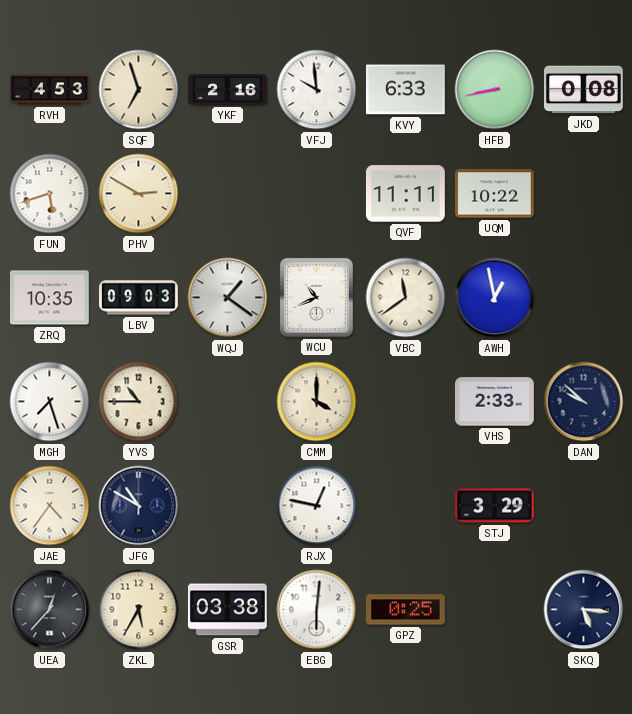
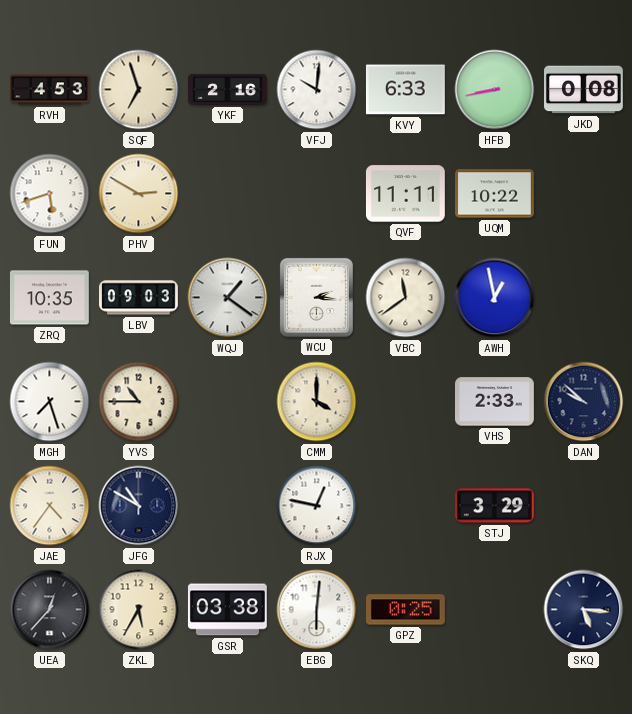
VFJ: 9:59 -> 10:01
WCU: 10:41 -> 2:16
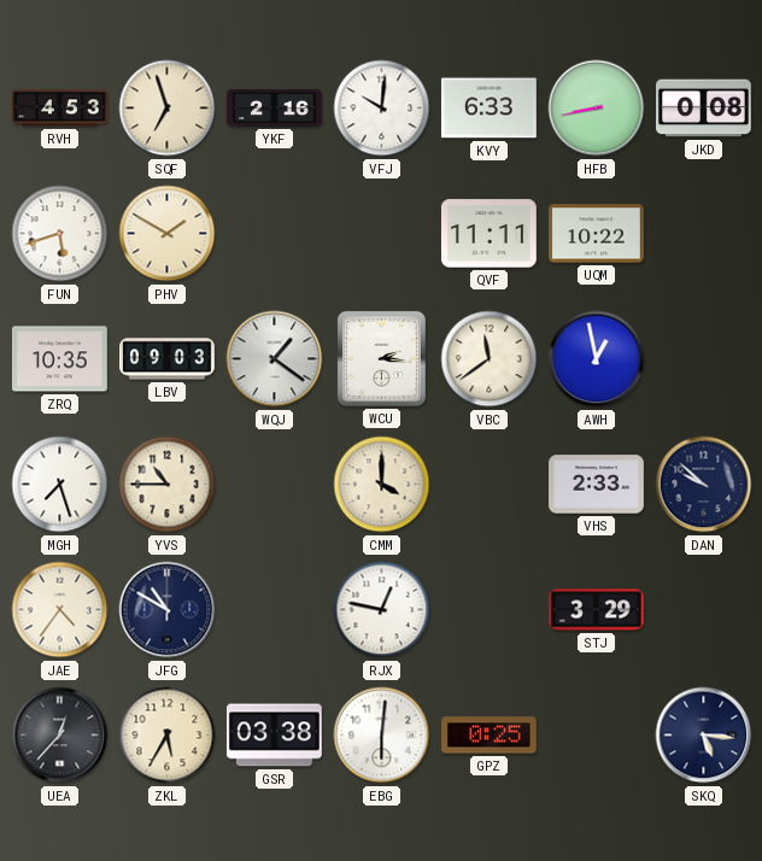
PHV: 2:50 -> 1:50
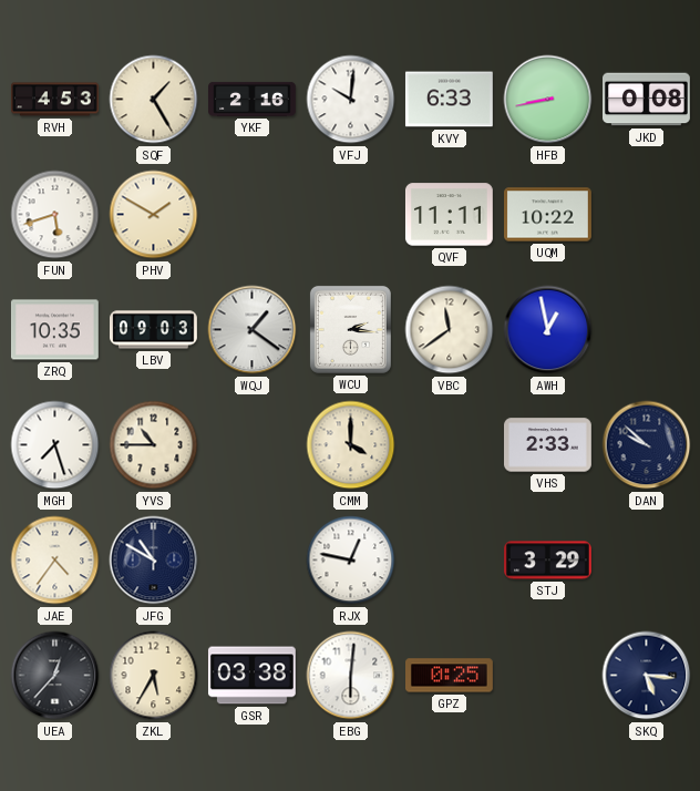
SQF: 6:57 -> 1:25
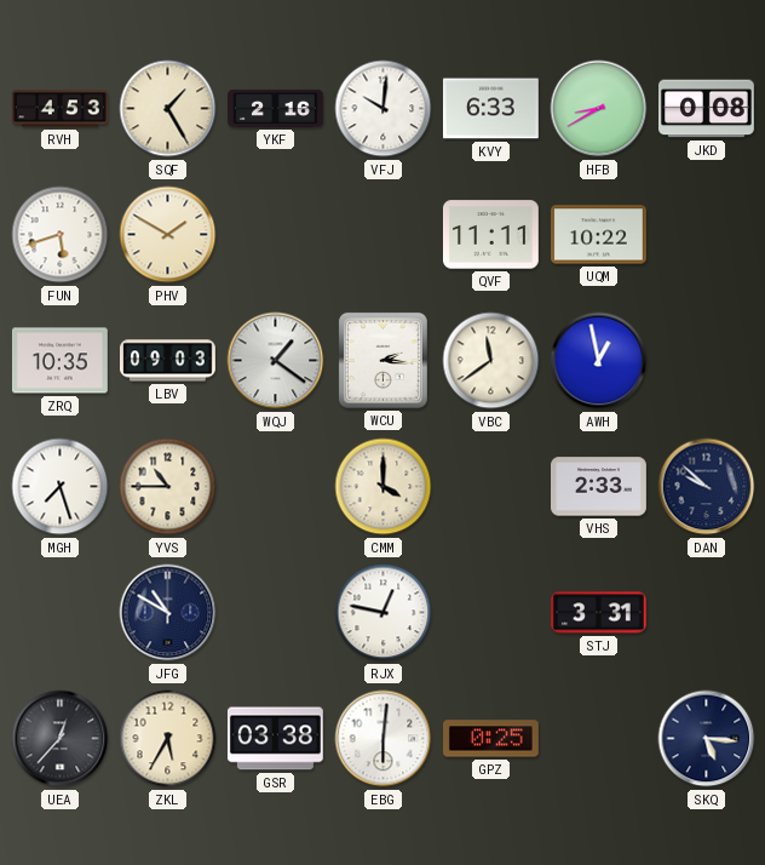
HFB: 8:43 -> 8:40
JAE: 4:36 -> none
STJ: 3:29 -> 3:31
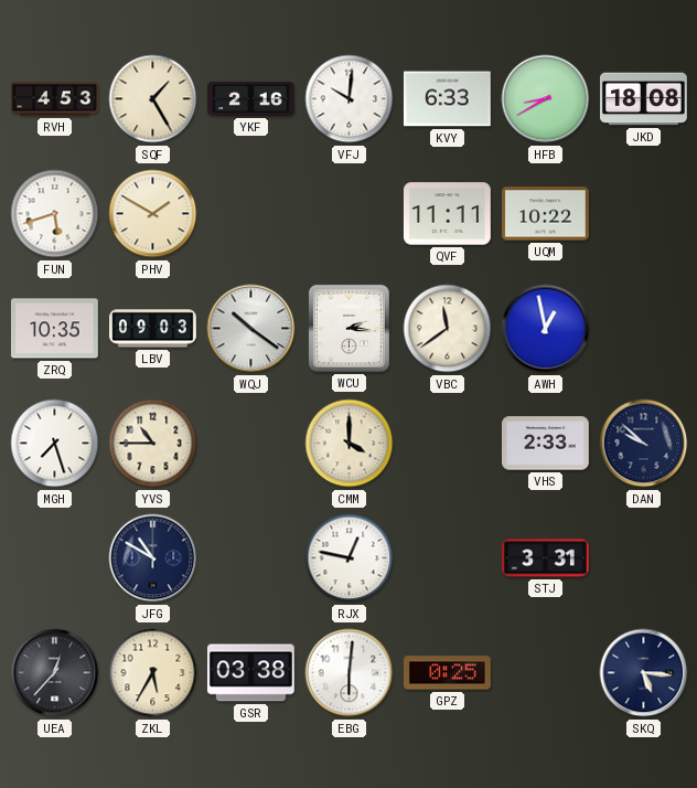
JKD: 0:08 -> 18:08
WQJ: 1:21 -> 10:21
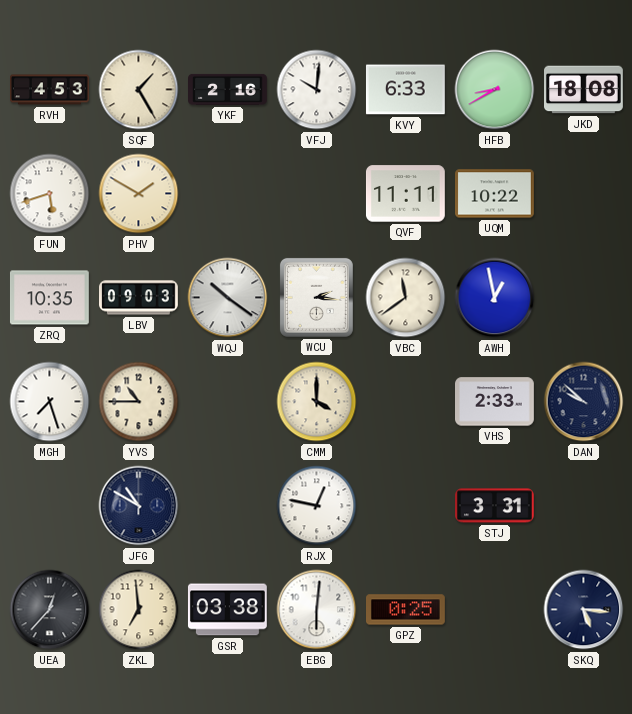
ZKL: 5:35 -> 6:59
